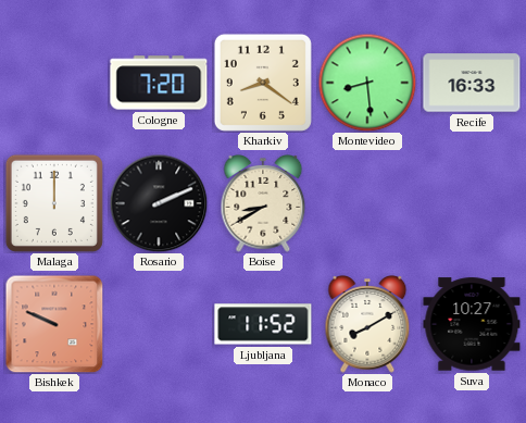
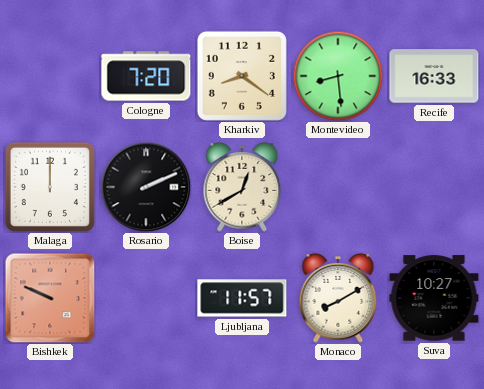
Boise: 8:40 -> 12:40
Ljubljana: 11:52 -> 11:57
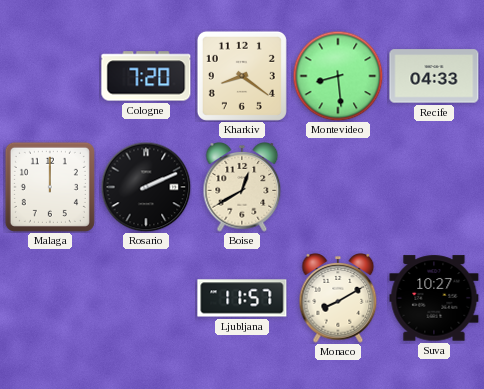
Recife: 16:33 -> 04:33
Bishkek: 9:49 -> none
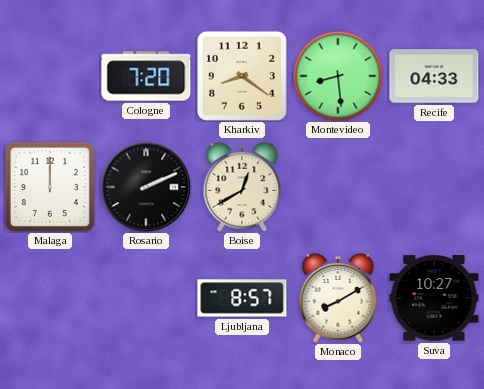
Ljubljana: 11:57 -> 8:57
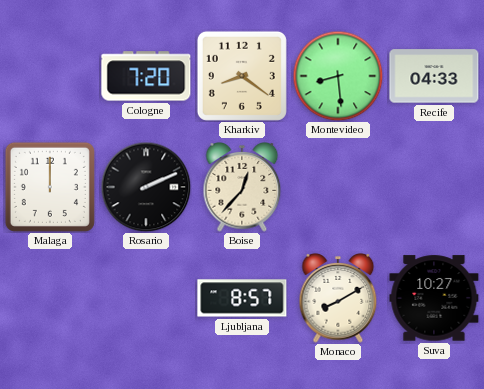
Boise: 12:40 -> 12:37
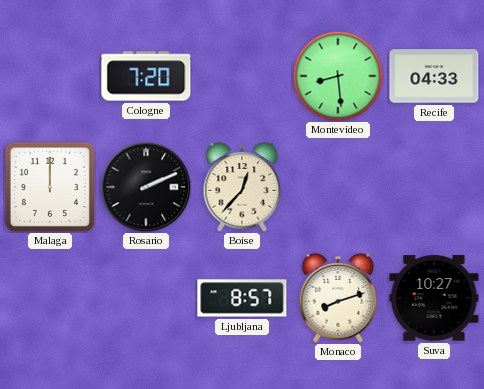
Kharkiv: 8:21 -> none
Monaco: 8:10 -> 8:12
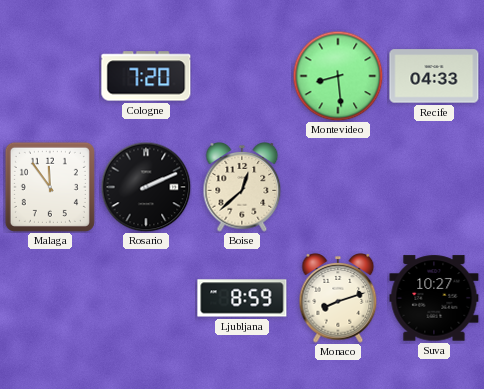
Malaga: 12:00 -> 11:54
Boise: 12:37 -> 12:38
Ljubljana: 8:57 -> 8:59
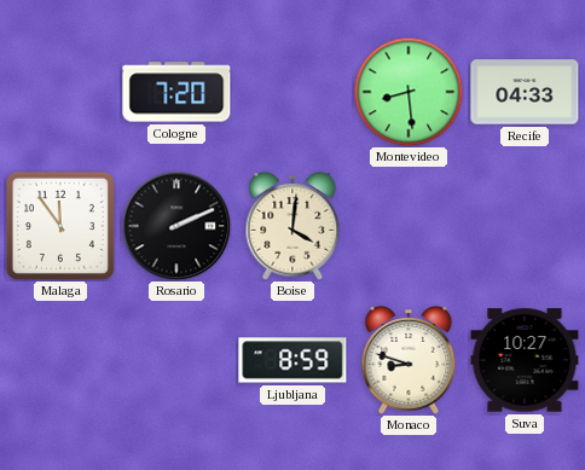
Boise: 12:38 -> 4:01
Monaco: 8:12 -> 8:48
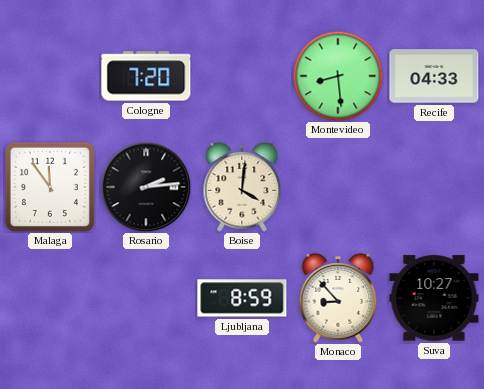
Rosario: 2:11 -> 2:14
Monaco: 8:48 -> 8:53
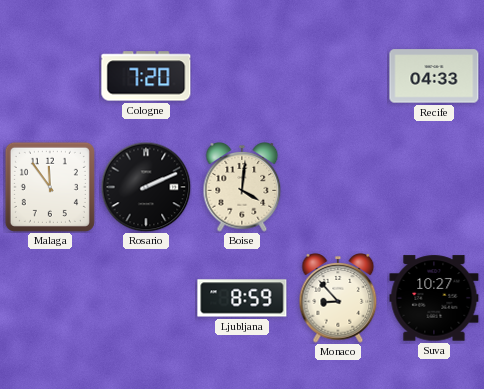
Montevideo: 8:29 -> none
Rosario: 2:14 -> 2:11
